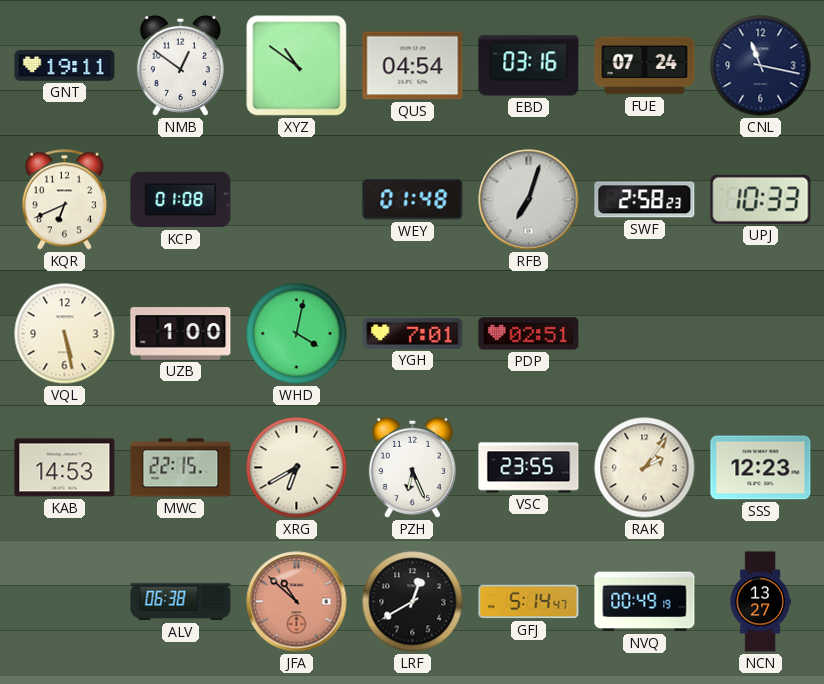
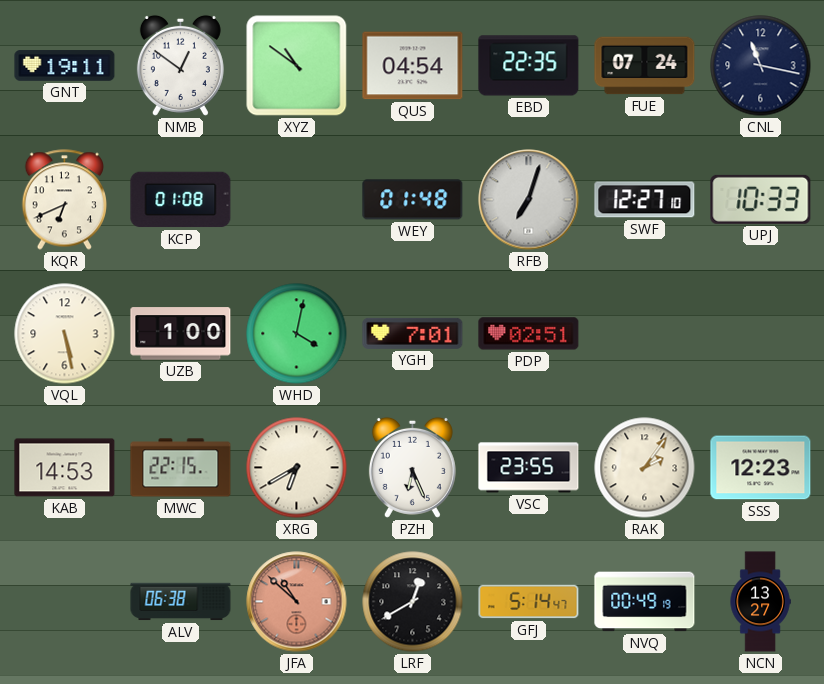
EBD: 03:16 -> 22:35
SWF: 2:58 -> 12:27
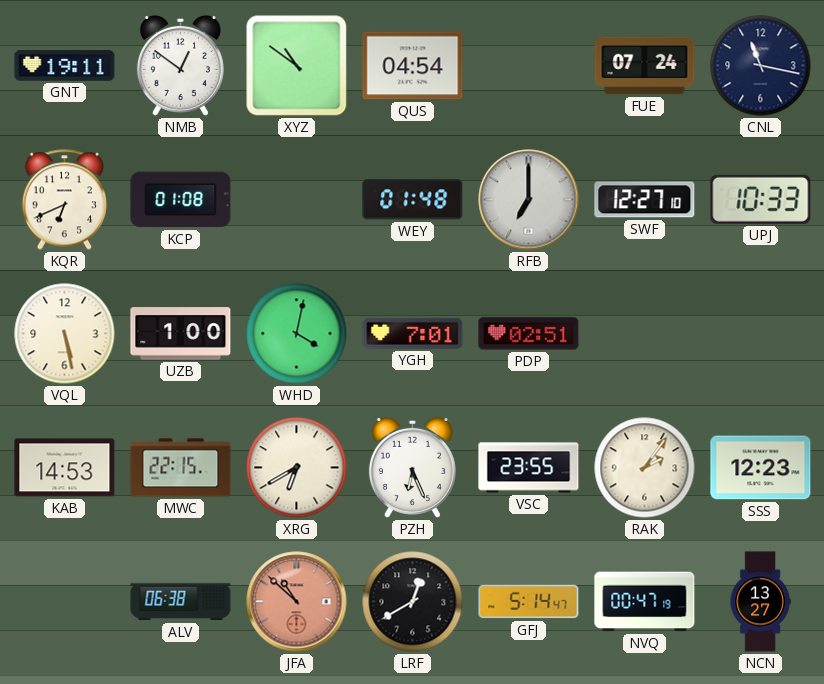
EBD: 22:35 -> none
RFB: 7:03 -> 7:00
NVQ: 00:49 -> 00:47
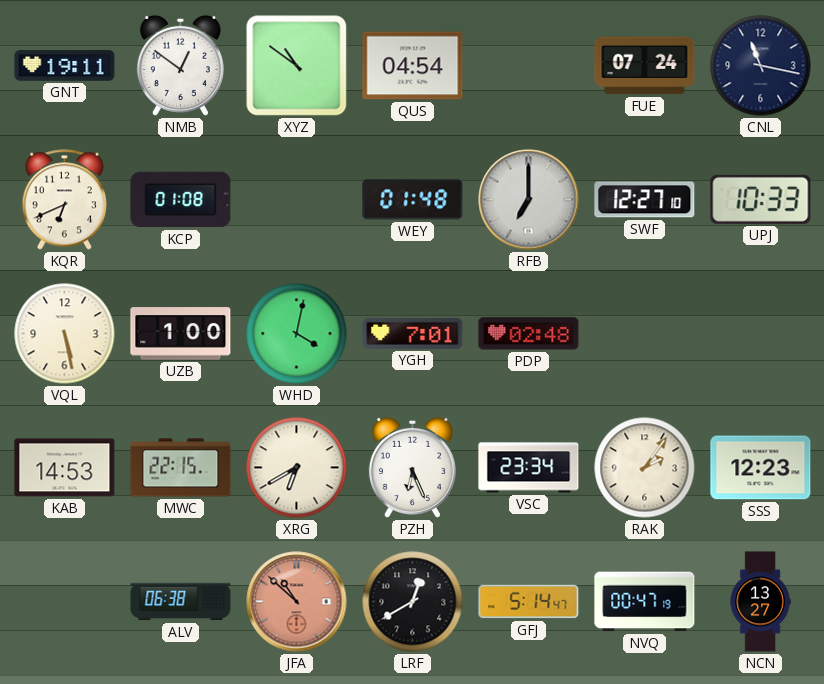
PDP: 02:51 -> 02:48
VSC: 23:55 -> 23:34
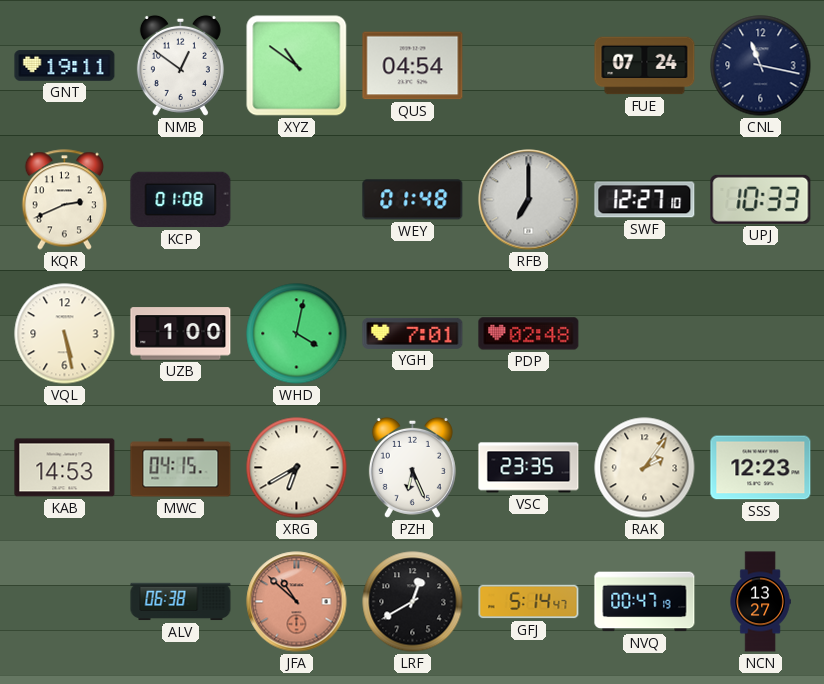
KQR: 6:41 -> 2:41
MWC: 22:15 -> 04:15
VSC: 23:34 -> 23:35
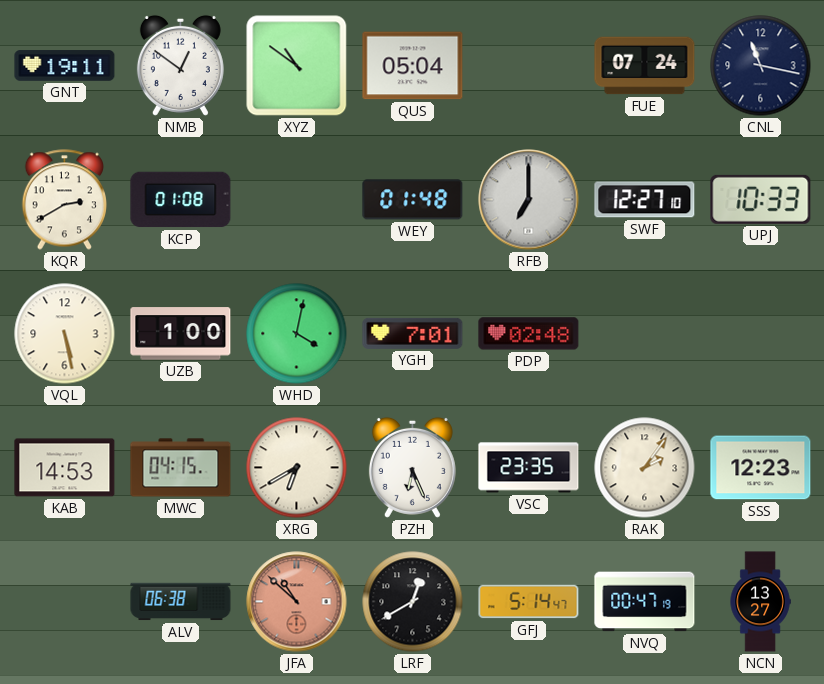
QUS: 04:54 -> 05:04
KQR: 2:41 -> 2:40
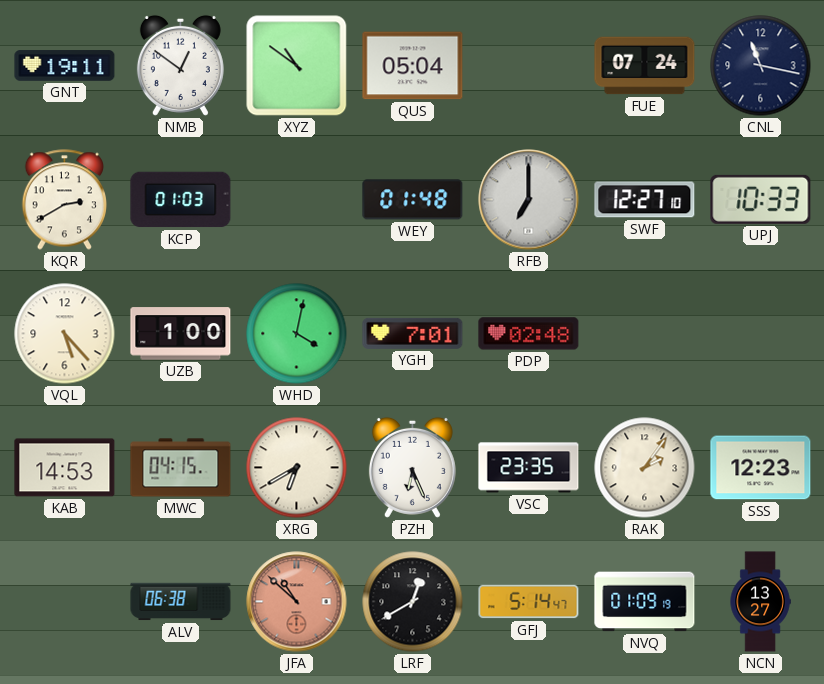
KCP: 01:08 -> 01:03
VQL: 5:28 -> 5:23
NVQ: 00:47 -> 01:09
